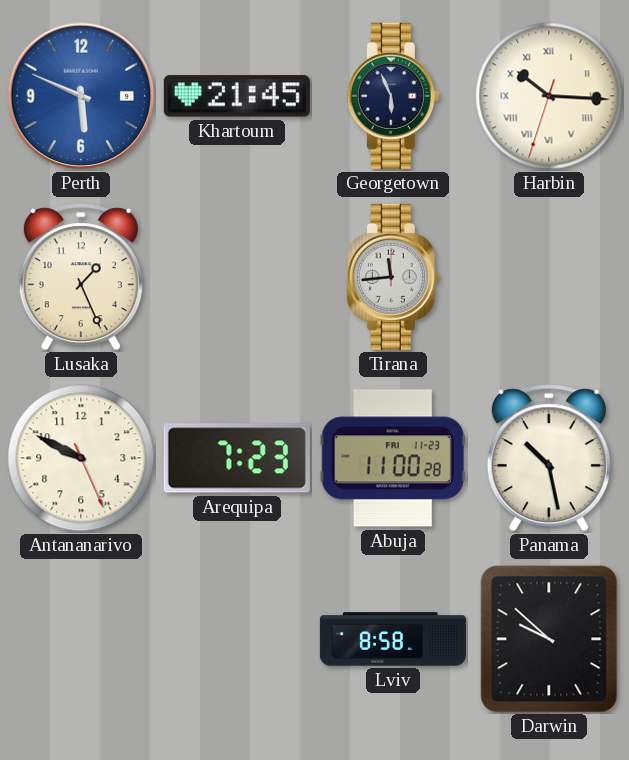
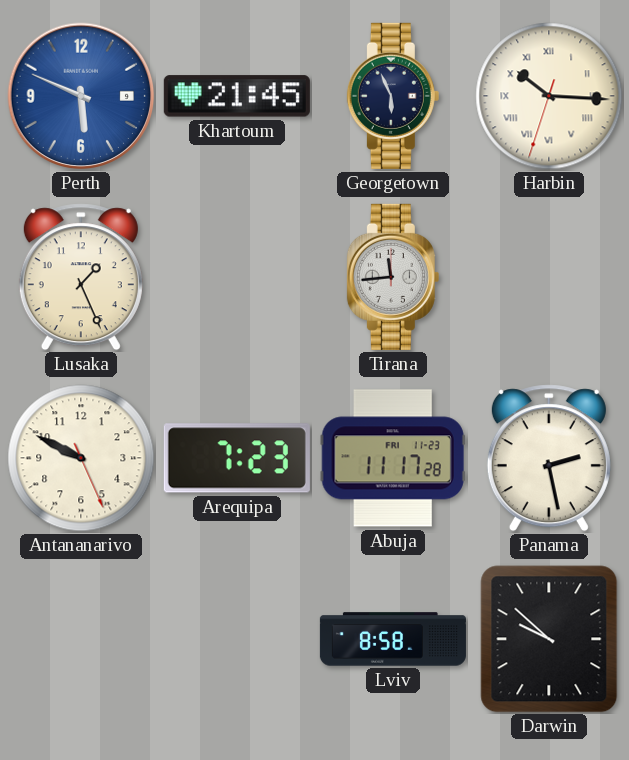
Abuja: 11:00 -> 11:17
Panama: 10:28 -> 2:28
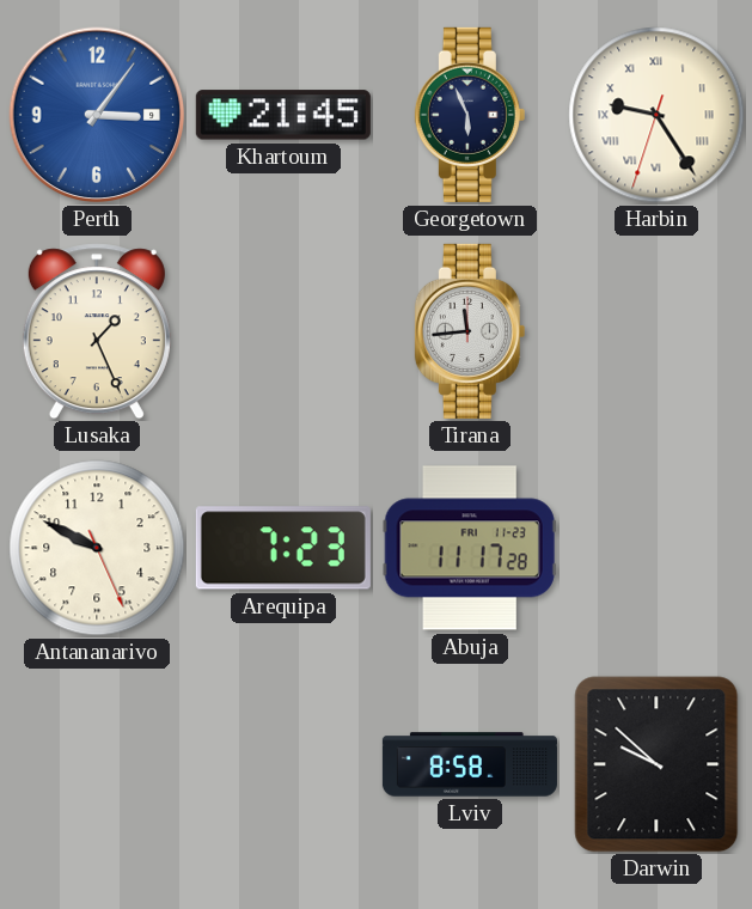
Perth: 5:49 -> 3:06
Harbin: 10:15 -> 9:24
Panama: 2:28 -> none
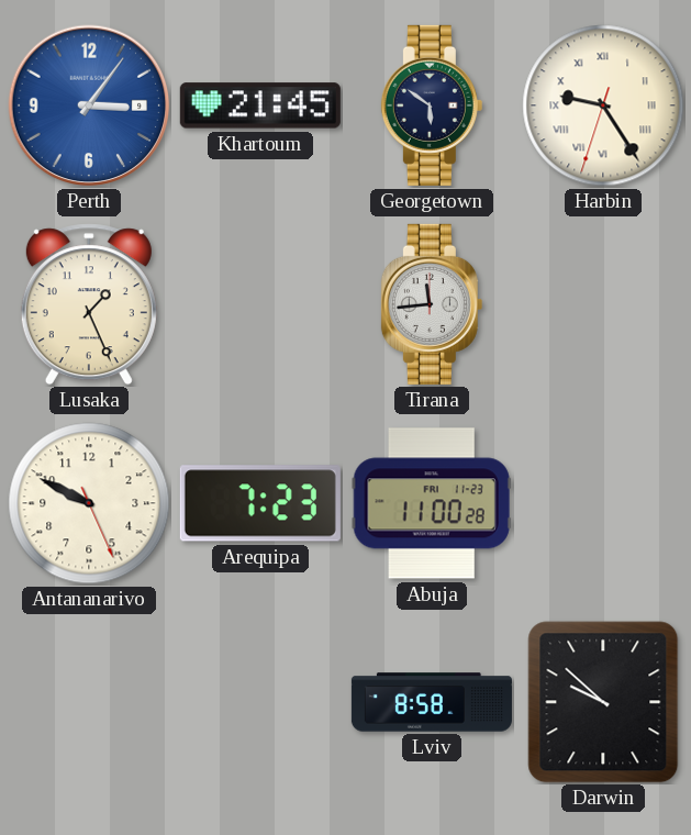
Georgetown: 5:56 -> 5:51
Abuja: 11:17 -> 11:00
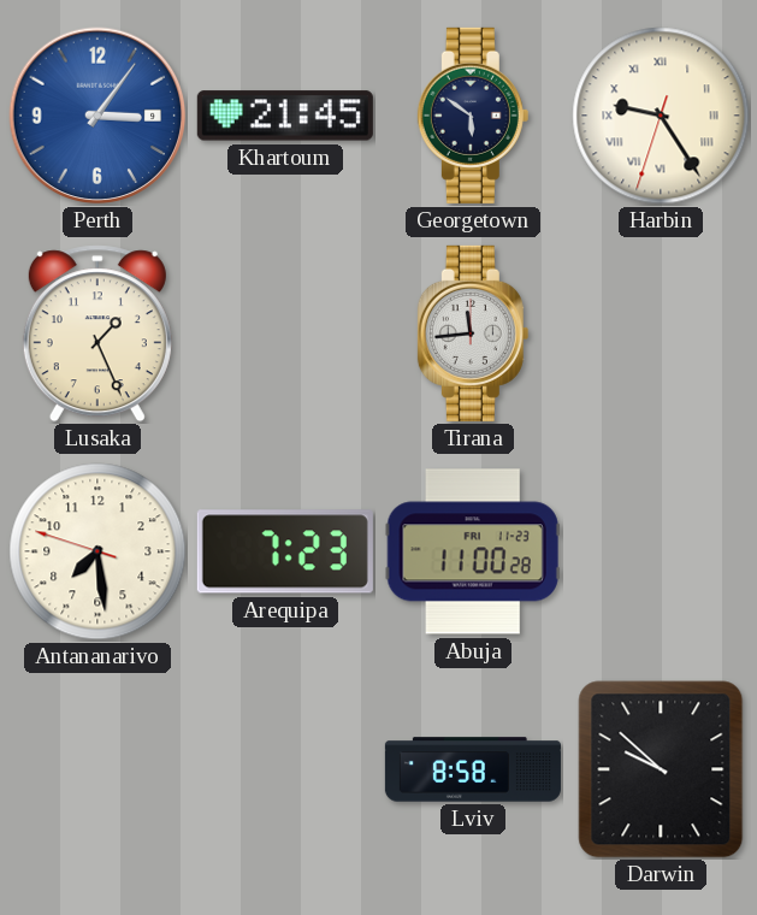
Antananarivo: 9:49 -> 7:28
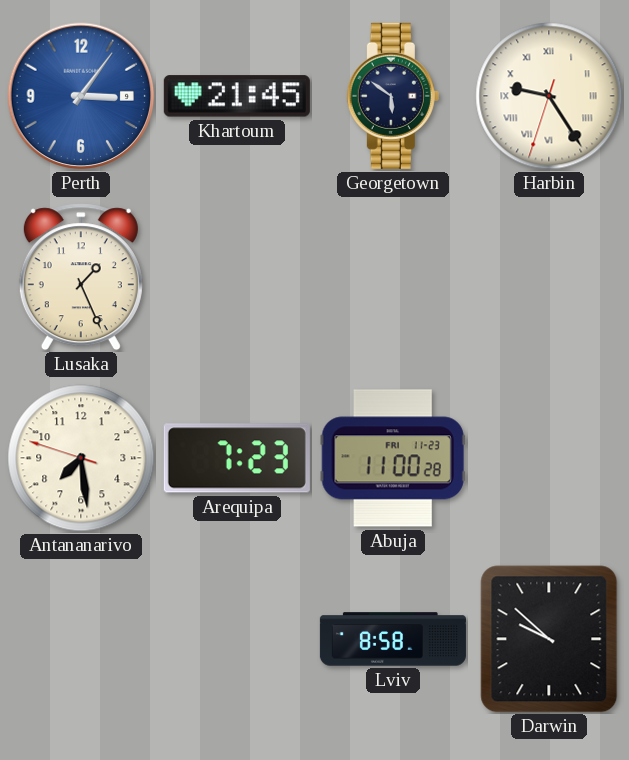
Tirana: 11:44 -> none
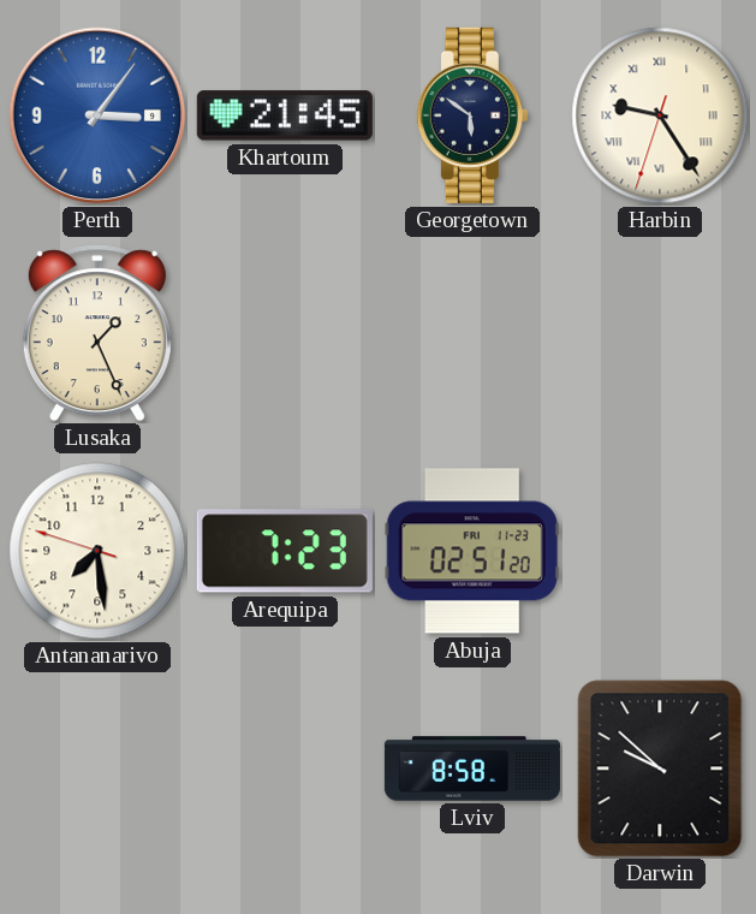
Abuja: 11:00 -> 02:51
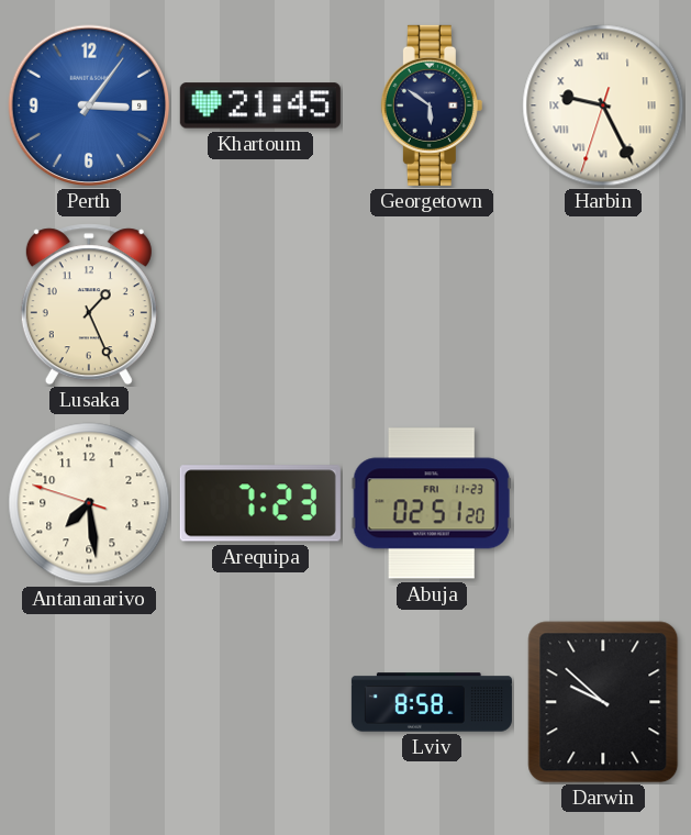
Harbin: 9:24 -> 9:25
